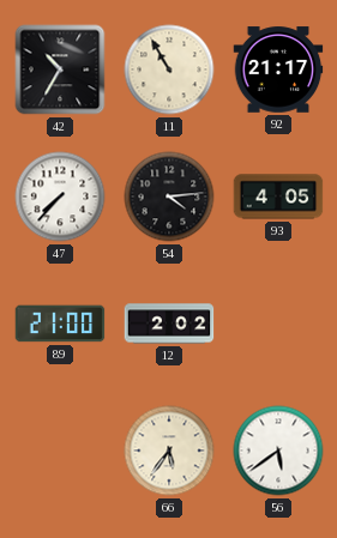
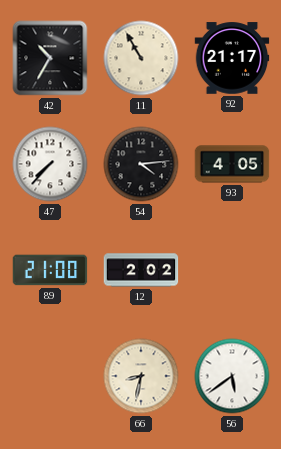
66: 5:36 -> 8:32
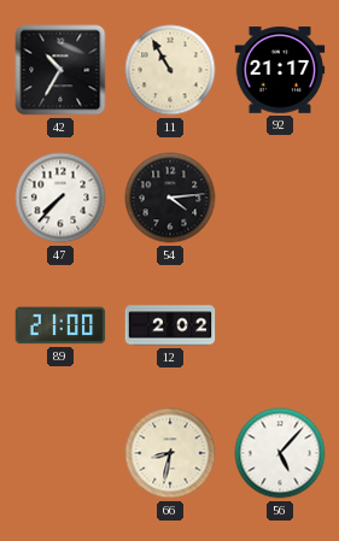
93: 4:05 -> none
56: 5:39 -> 5:07
